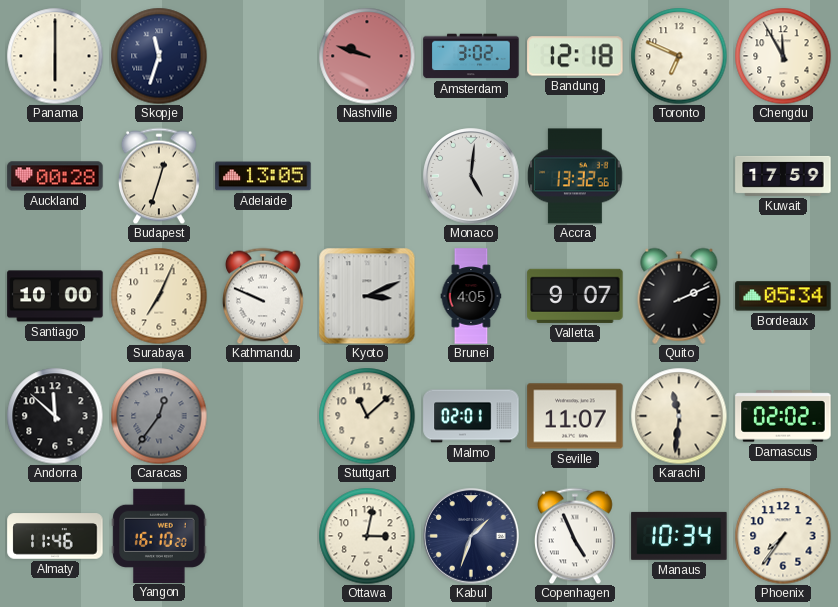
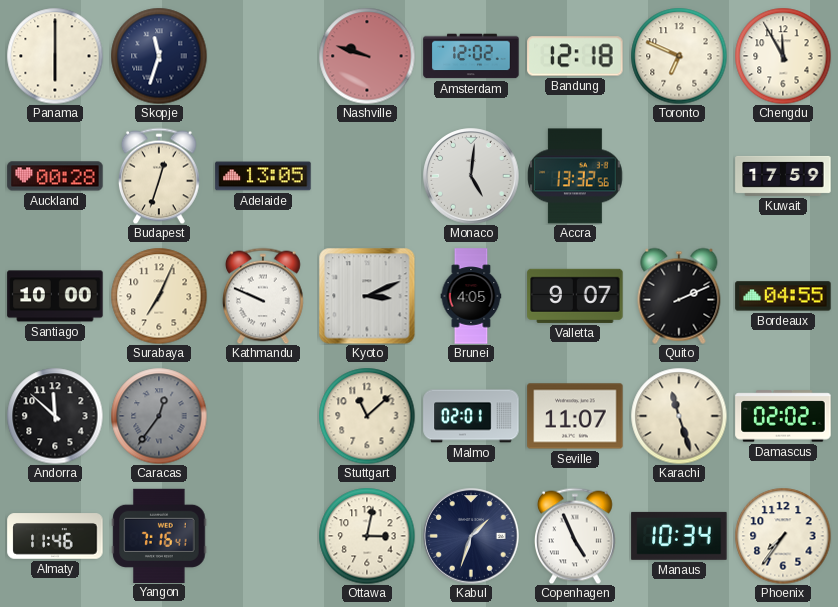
Amsterdam: 3:02 -> 12:02
Bordeaux: 05:34 -> 04:55
Karachi: 11:31 -> 11:27
Yangon: 16:10 -> 7:16
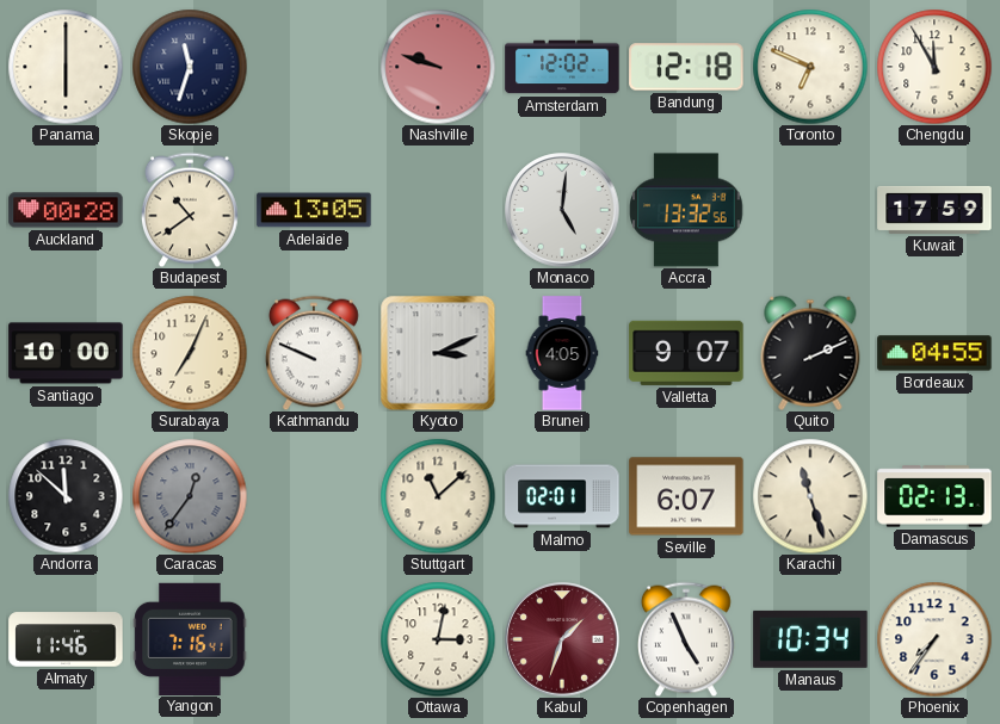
Budapest: 12:33 -> 10:39
Seville: 11:07 -> 6:07
Damascus: 02:02 -> 02:13
Kabul dial: navy -> burgundy
